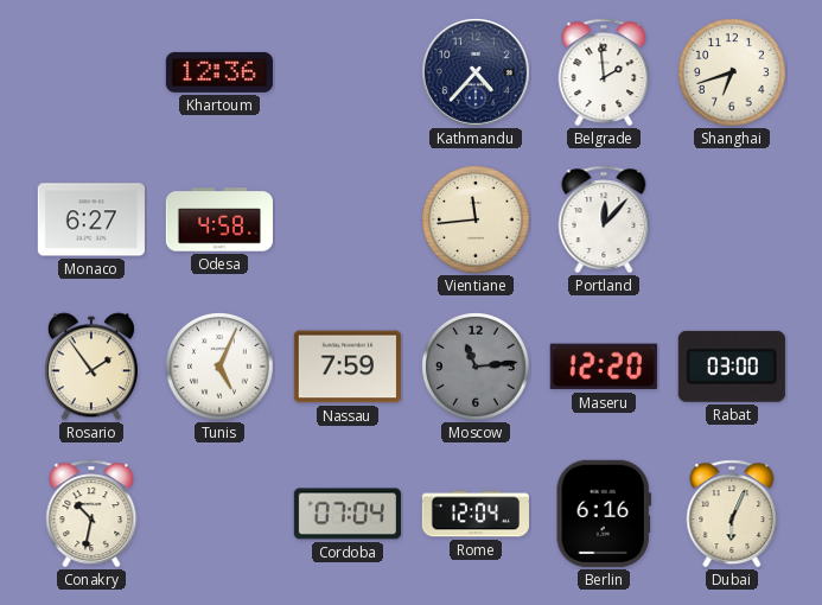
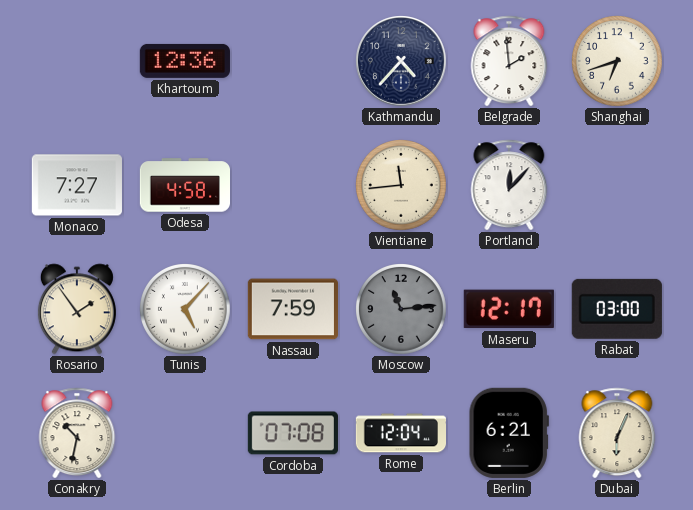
Monaco: 6:27 -> 7:27
Tunis: 5:04 -> 5:07
Maseru: 12:20 -> 12:17
Cordoba: 07:04 -> 07:08
Berlin: 6:16 -> 6:21
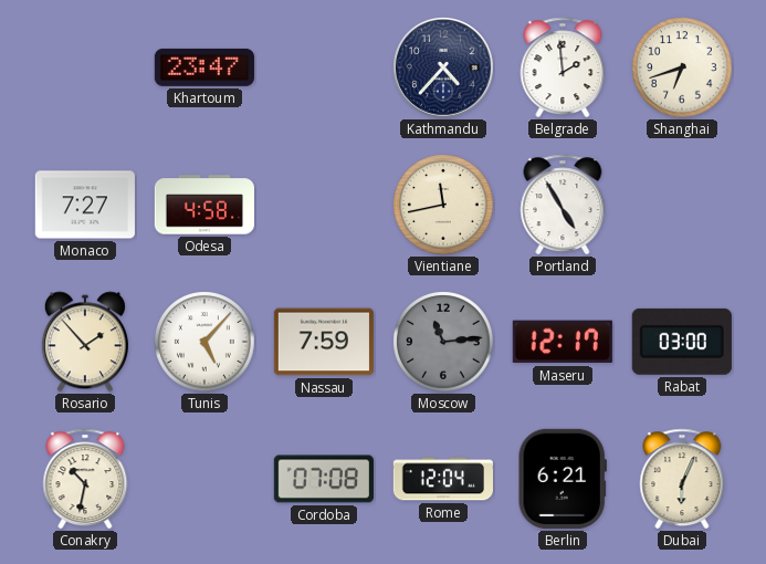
Khartoum: 12:36 -> 23:47
Vientiane: 11:44 -> 11:43
Portland: 12:07 -> 4:55
Rosario: 1:54 -> 1:53
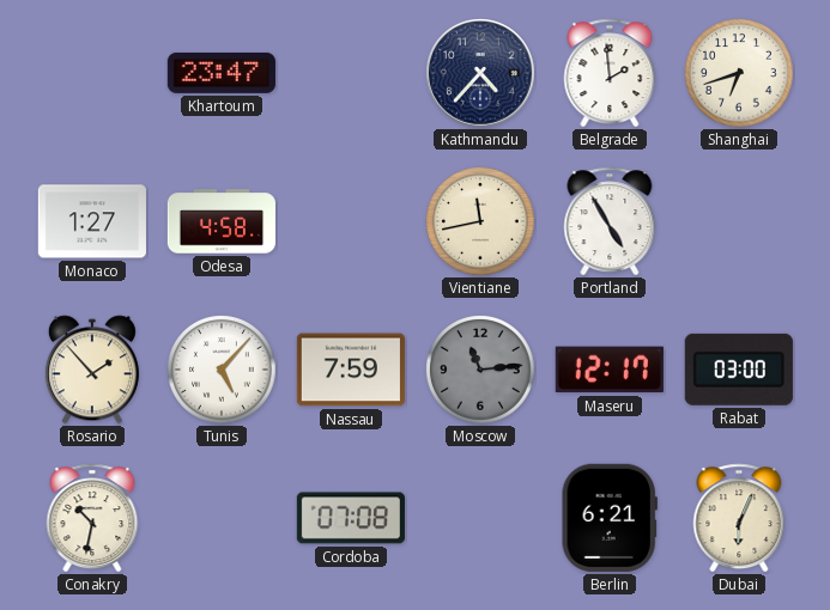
Monaco: 7:27 -> 1:27
Rome: 12:04 -> none
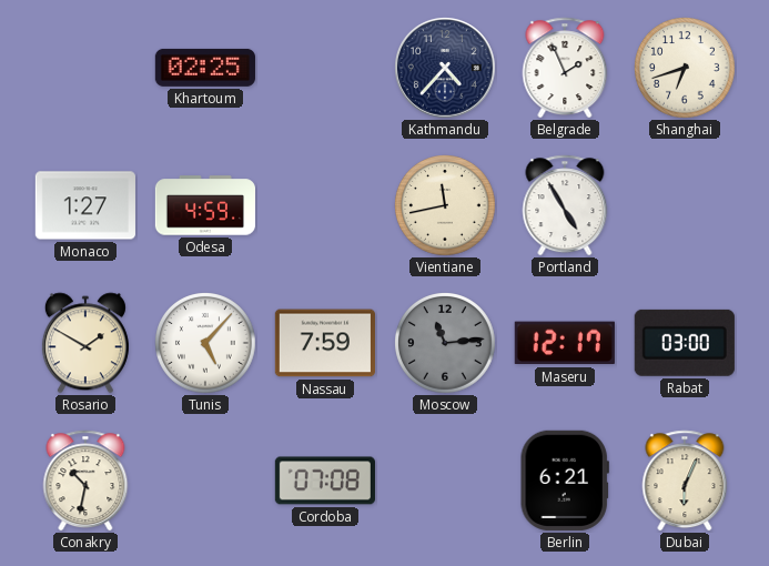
Khartoum: 23:47 -> 02:25
Belgrade: 1:59 -> 1:56
Odesa: 4:58 -> 4:59
Rosario: 1:53 -> 1:50
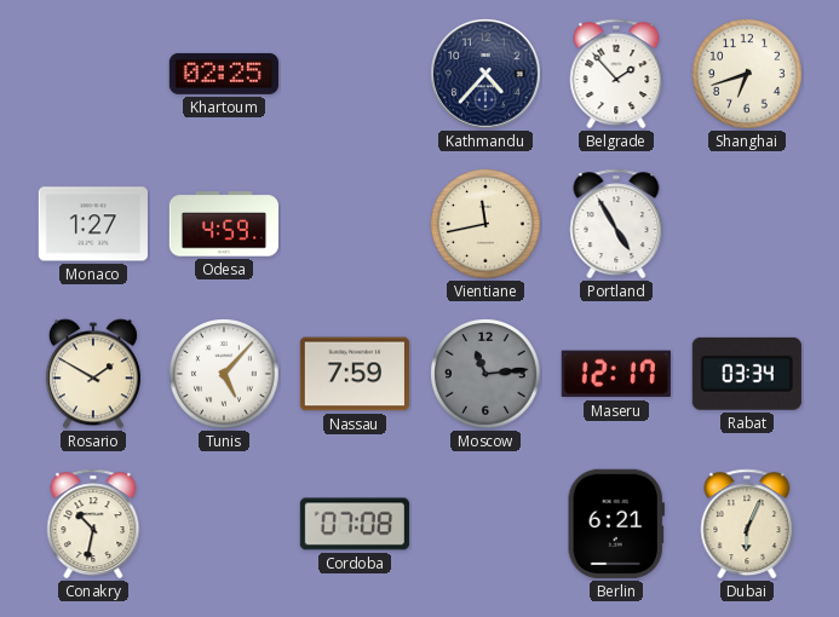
Belgrade: 1:56 -> 1:53
Rabat: 03:00 -> 03:34
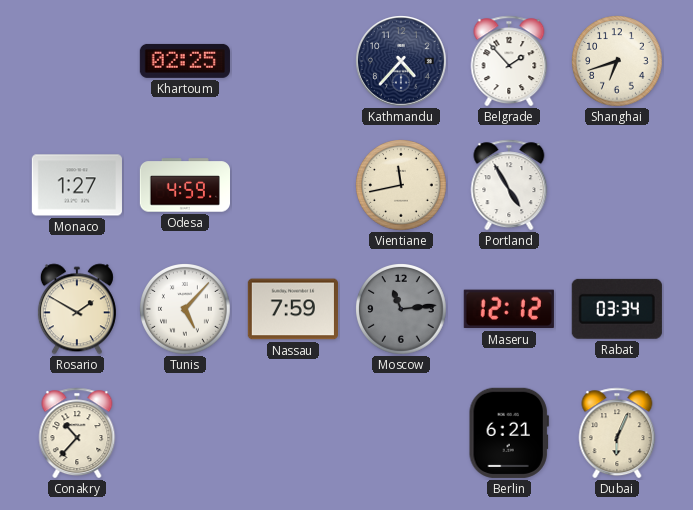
Maseru: 12:17 -> 12:12
Conakry: 10:32 -> 10:37
Cordoba: 07:08 -> none
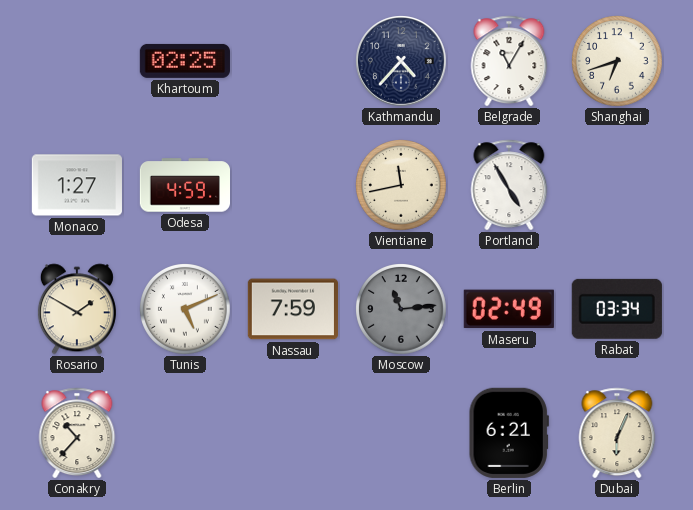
Belgrade: 1:53 -> 11:05
Tunis: 5:07 -> 5:11
Maseru: 12:12 -> 02:49
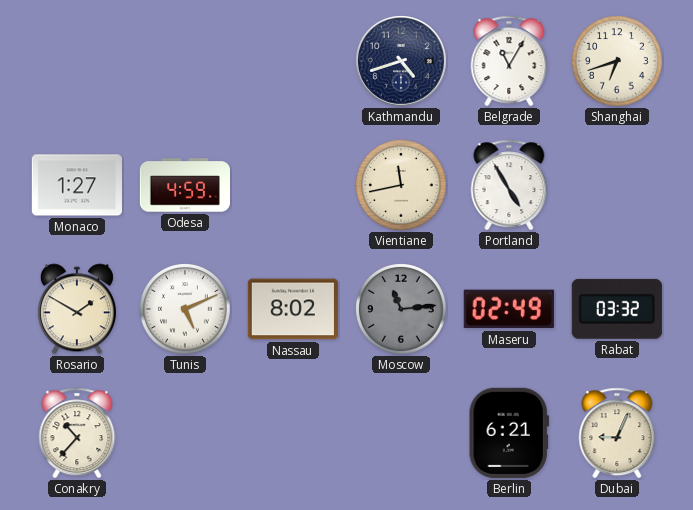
Khartoum: 02:25 -> none
Kathmandu: 4:37 -> 4:42
Nassau: 7:59 -> 8:02
Rabat: 03:34 -> 03:32
Dubai: 6:04 -> 9:04
